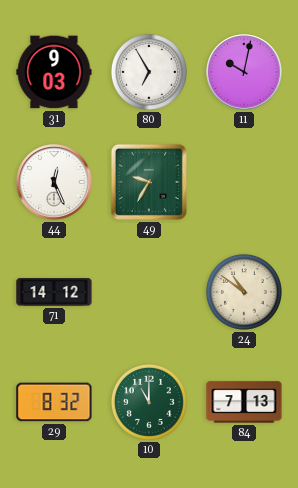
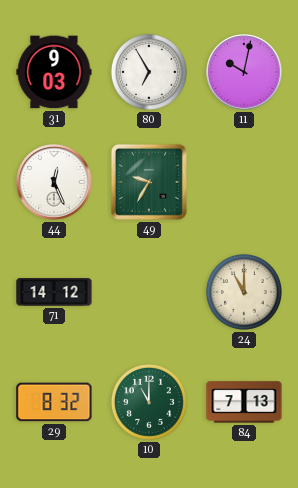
24: 10:51 -> 11:00
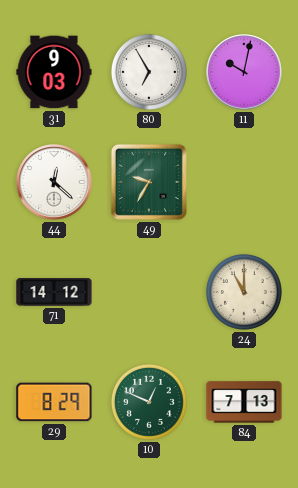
44: 12:26 -> 12:22
29: 8:32 -> 8:29
10: 11:00 -> 12:49
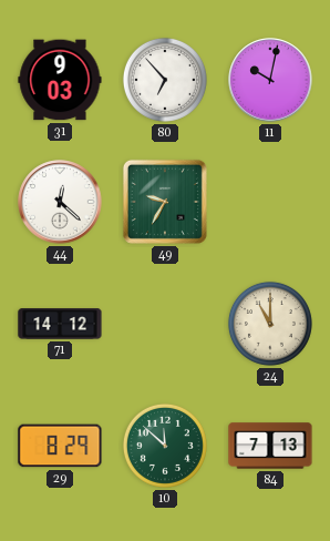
80: 6:55 -> 6:53
10: 12:49 -> 11:52
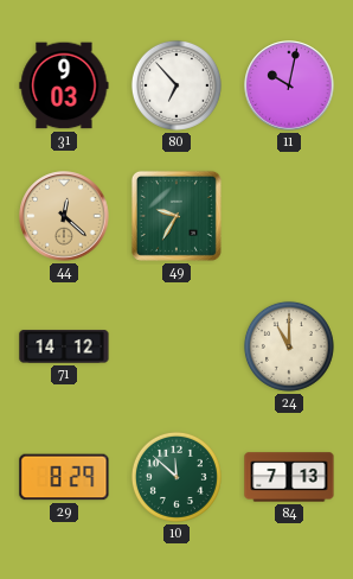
44 dial: white -> champagne
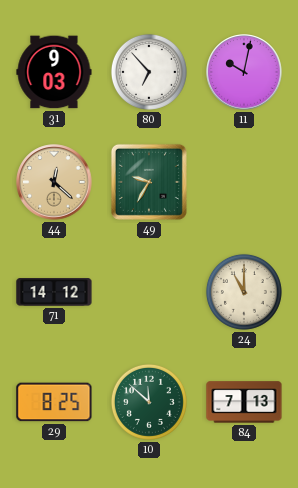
29: 8:29 -> 8:25
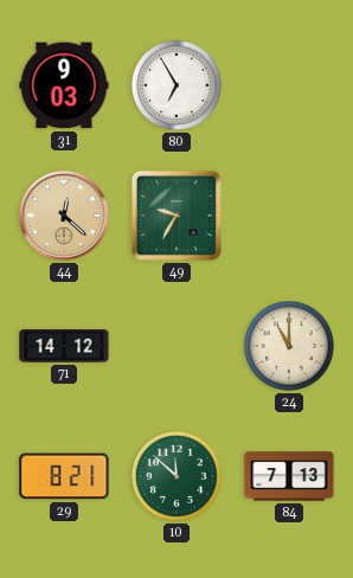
80: 6:53 -> 6:55
11: 10:02 -> none
29: 8:25 -> 8:21
